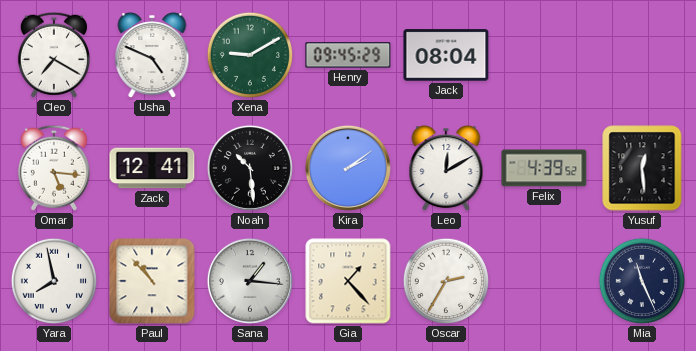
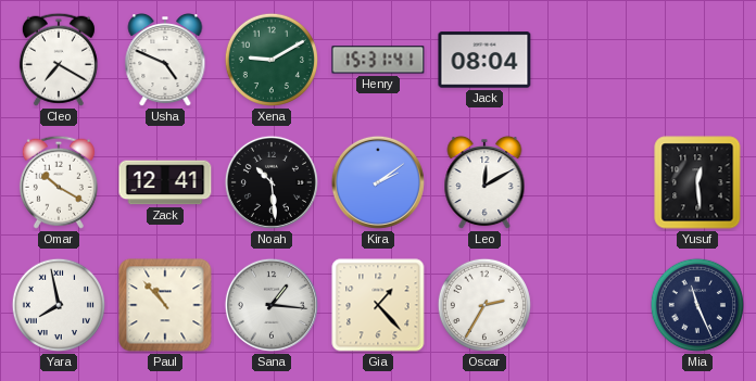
Henry: 09:45 -> 15:31
Omar: 5:16 -> 10:20
Felix: 4:39 -> none
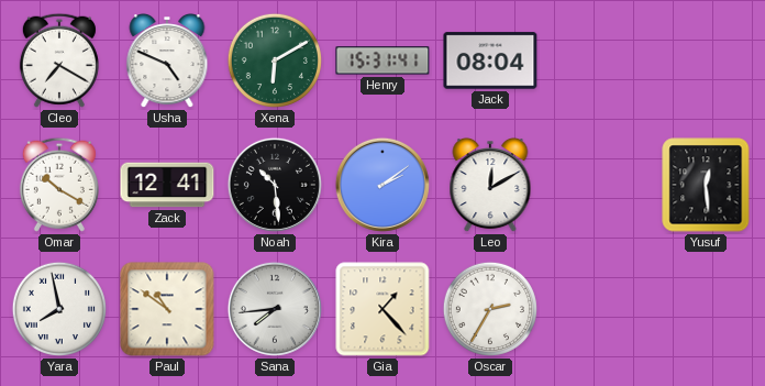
Xena: 9:10 -> 6:10
Paul: 10:53 -> 10:51
Sana: 1:16 -> 7:44
Mia: 11:26 -> none
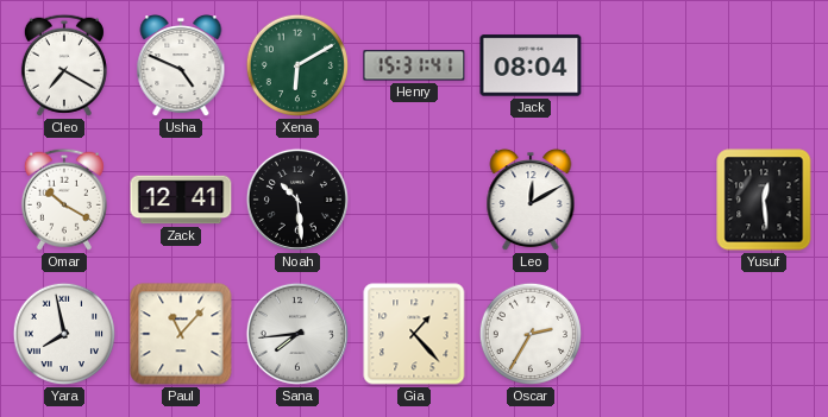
Kira: 2:09 -> none
Paul: 10:51 -> 11:07
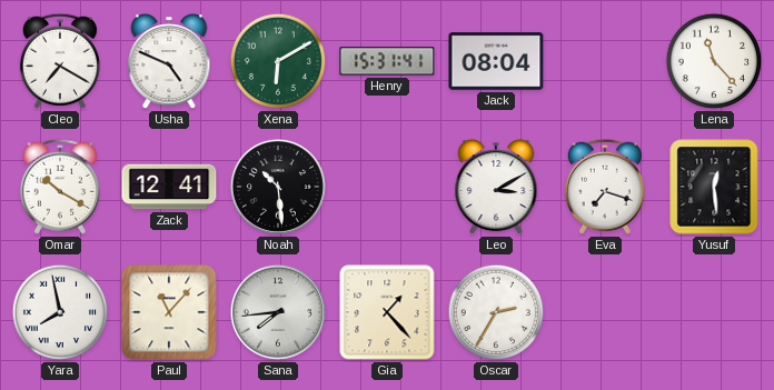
Lena: none -> 11:23
Leo: 12:10 -> 3:10
Eva: none -> 7:18
